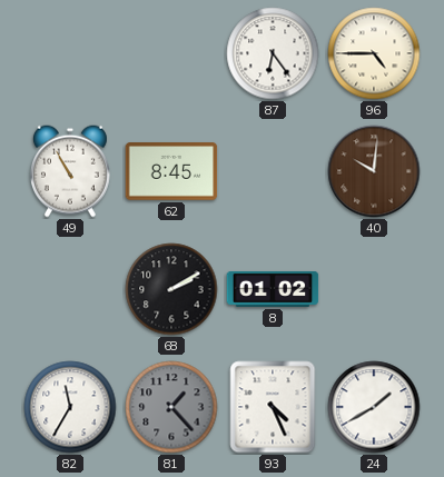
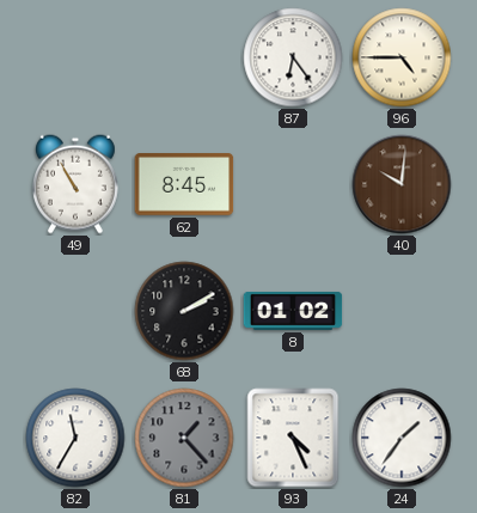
24: 1:40 -> 1:36
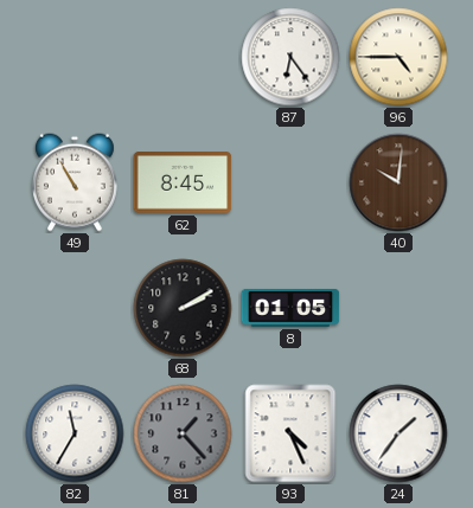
8: 01:02 -> 01:05
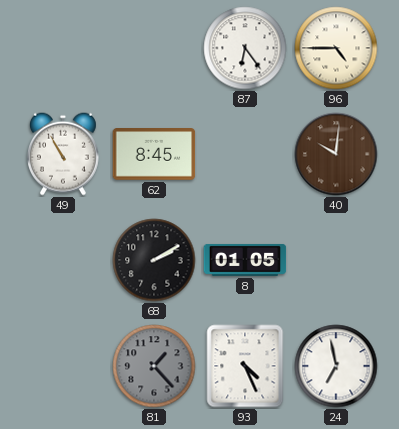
82: 11:35 -> none
24: 1:36 -> 6:58
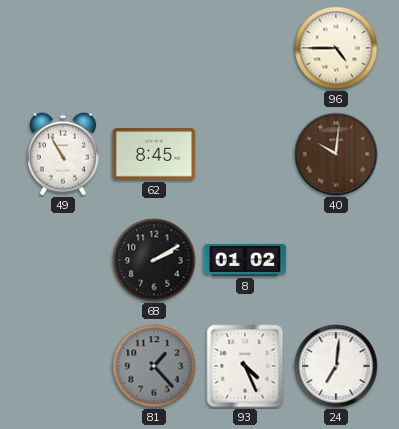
87: 6:24 -> none
8: 01:05 -> 01:02
24: 6:58 -> 7:01
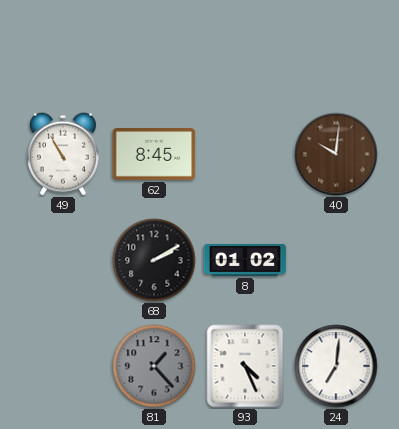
96: 4:45 -> none
